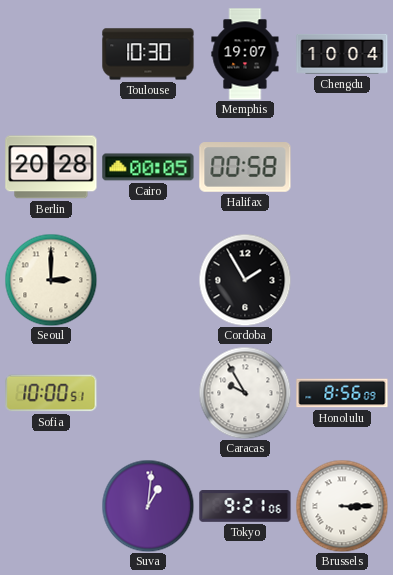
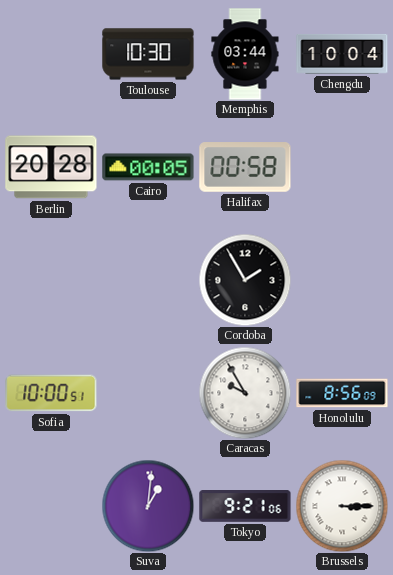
Memphis: 19:07 -> 03:44
Seoul: 3:00 -> none
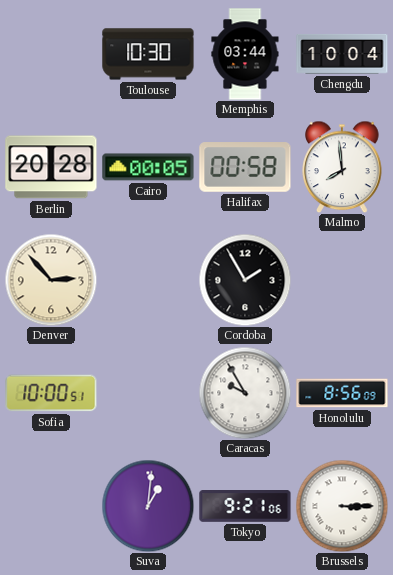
Malmo: none -> 7:59
Denver: none -> 2:53
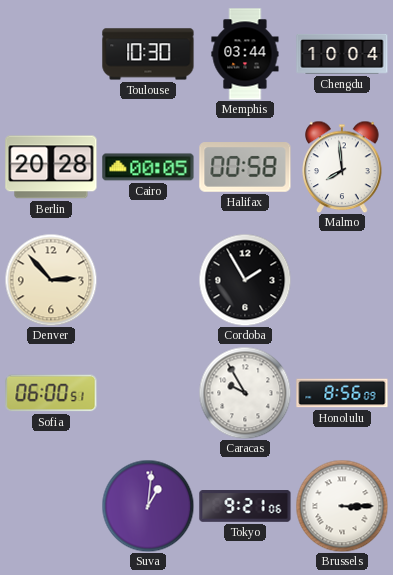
Sofia: 10:00 -> 06:00
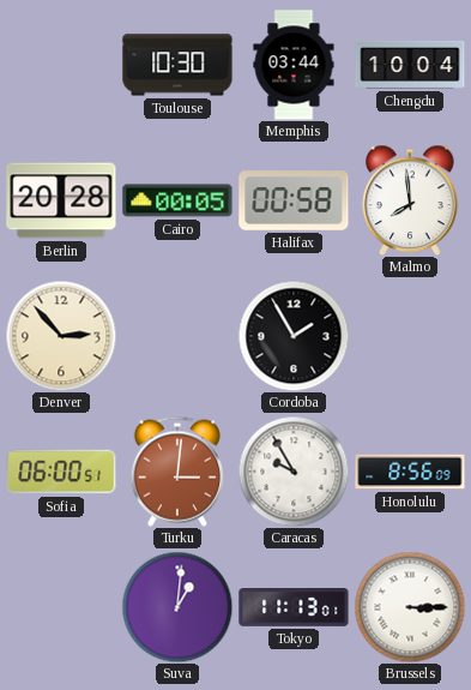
Turku: none -> 3:01
Tokyo: 9:21 -> 11:13
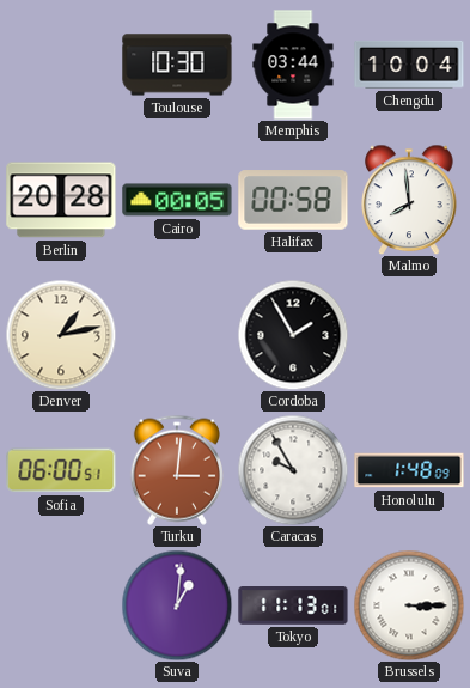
Denver: 2:53 -> 1:13
Honolulu: 8:56 -> 1:48
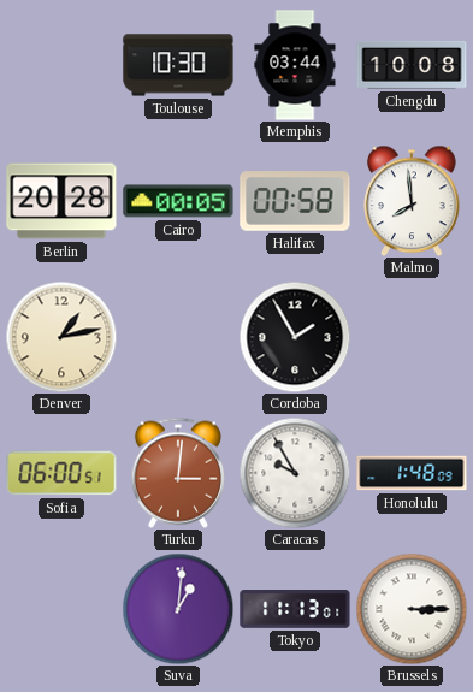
Chengdu: 10:04 -> 10:08
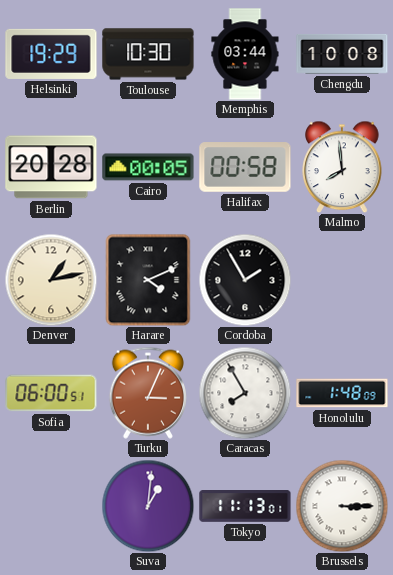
Helsinki: none -> 19:29
Harare: none -> 4:11
Turku: 3:01 -> 3:04
Caracas: 9:55 -> 7:55
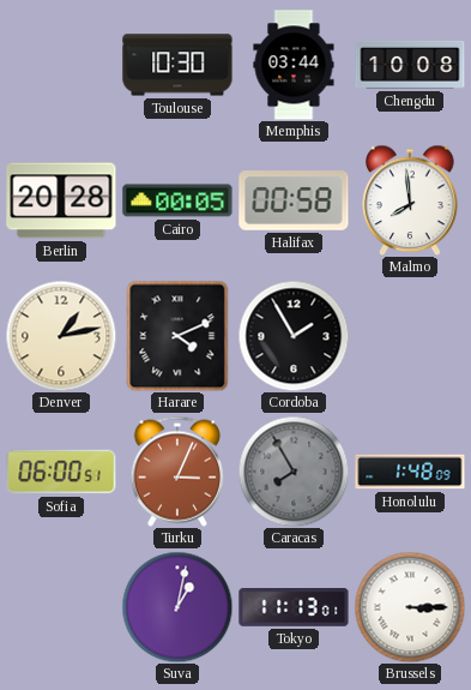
Helsinki: 19:29 -> none
Caracas dial: white -> grey
Suva: 1:01 -> 1:02
